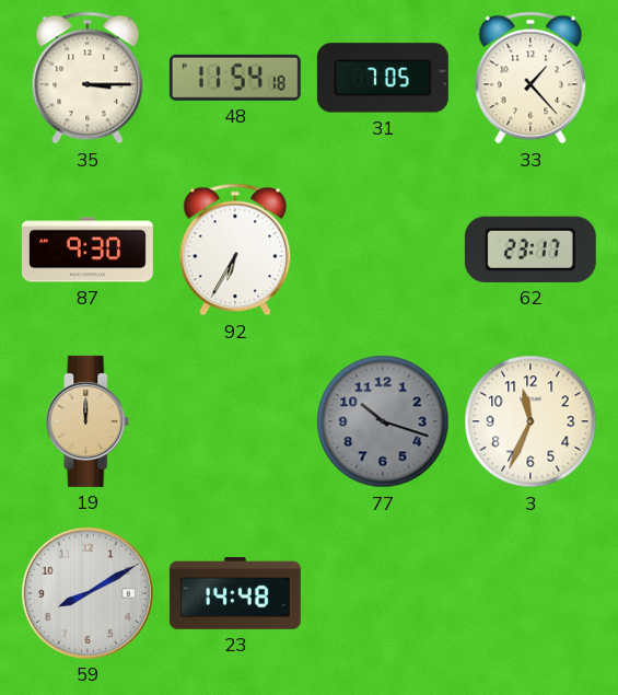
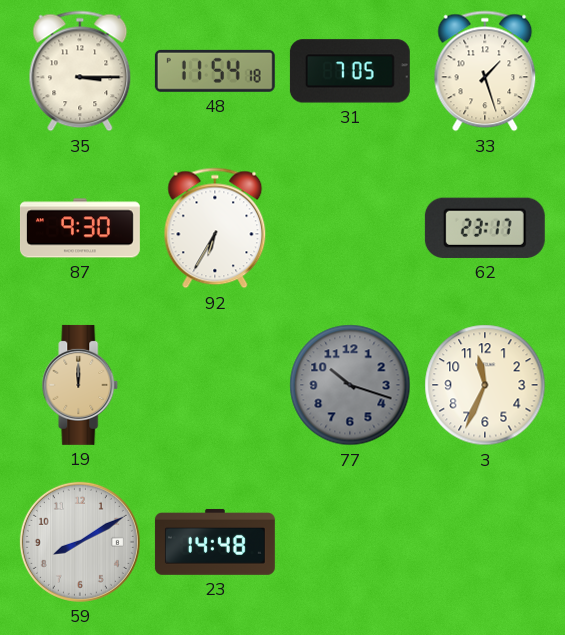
33: 1:23 -> 1:27
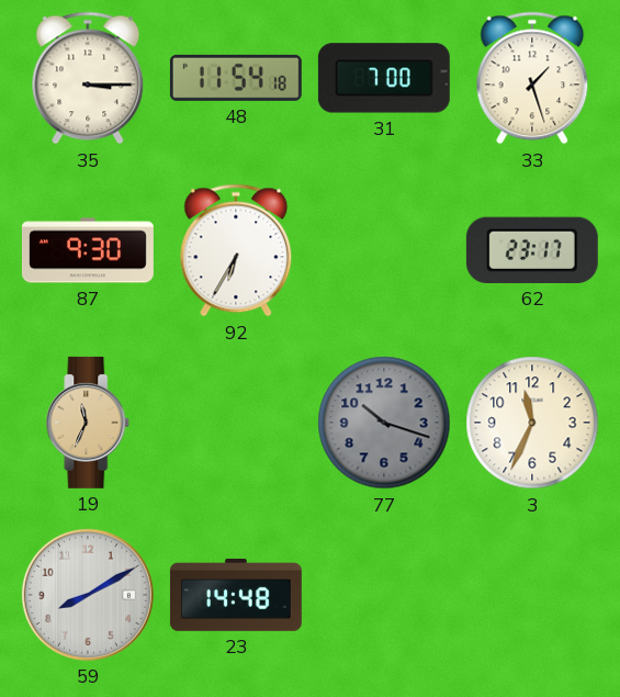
31: 7:05 -> 7:00
19: 12:00 -> 11:34
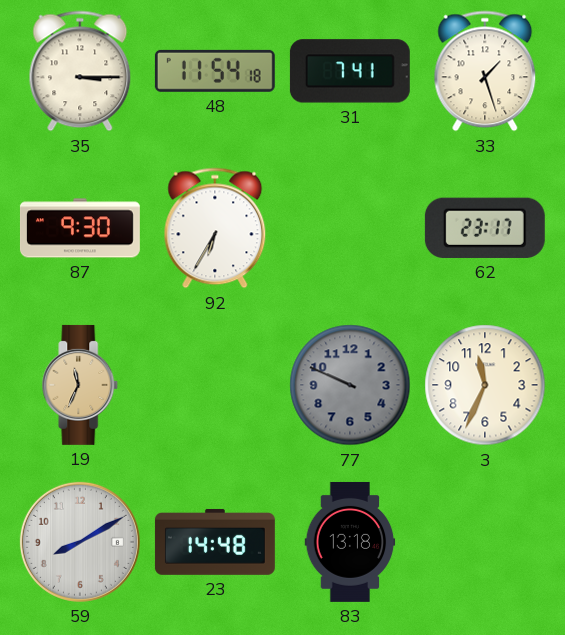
31: 7:00 -> 7:41
77: 10:18 -> 9:49
83: none -> 13:18
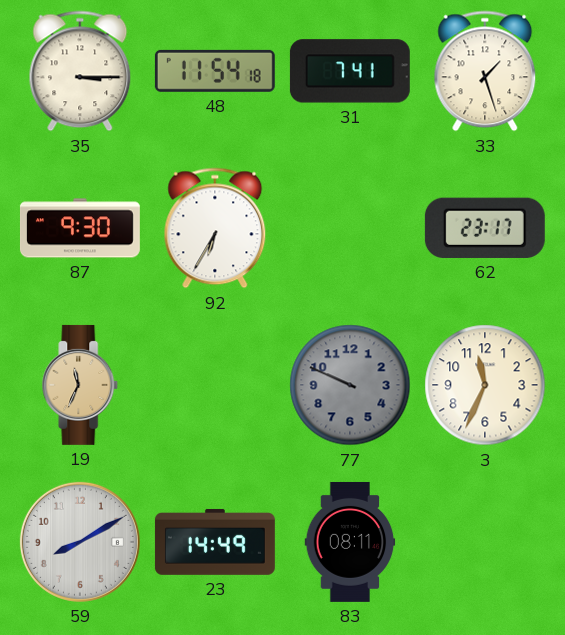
23: 14:48 -> 14:49
83: 13:18 -> 08:11
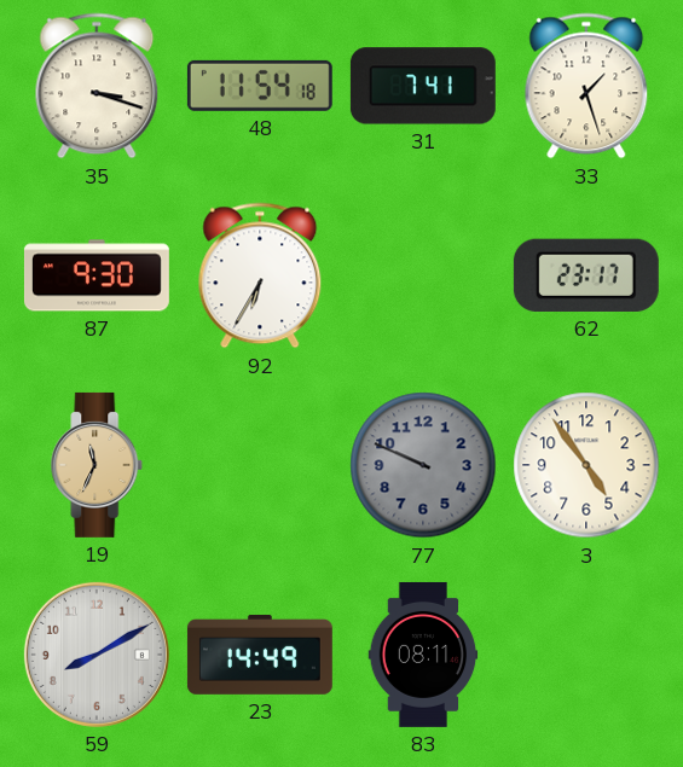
35: 3:15 -> 3:18
3: 11:34 -> 4:54
